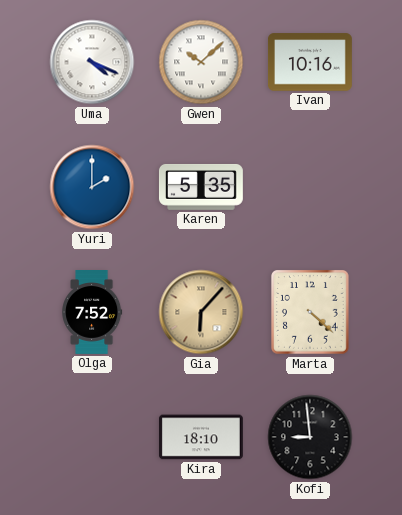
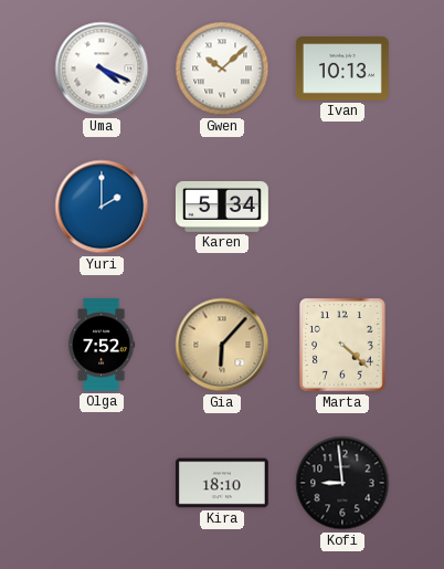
Ivan: 10:16 -> 10:13
Karen: 5:35 -> 5:34
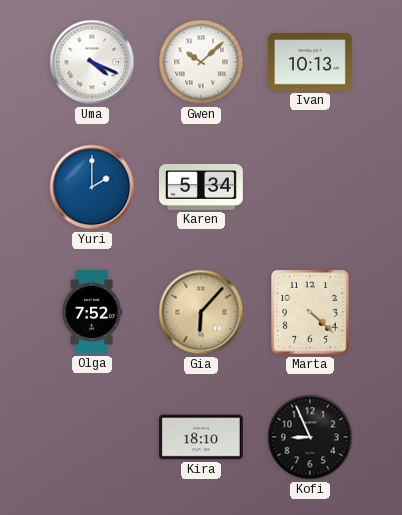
Kofi: 8:59 -> 8:56
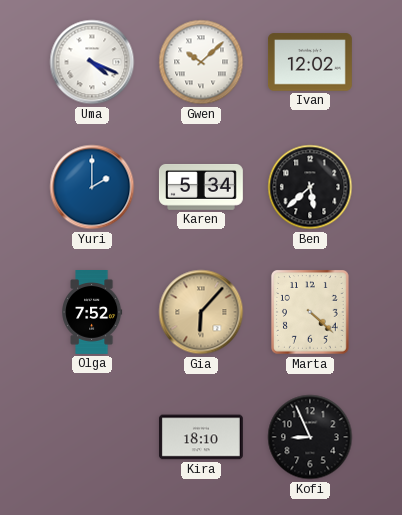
Ivan: 10:13 -> 12:02
Ben: none -> 5:38
